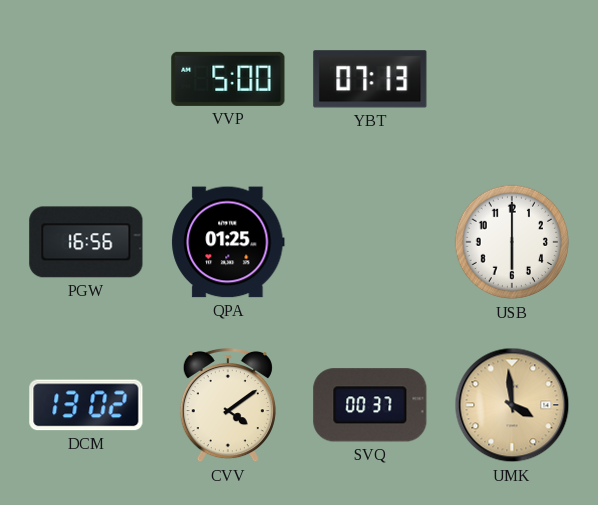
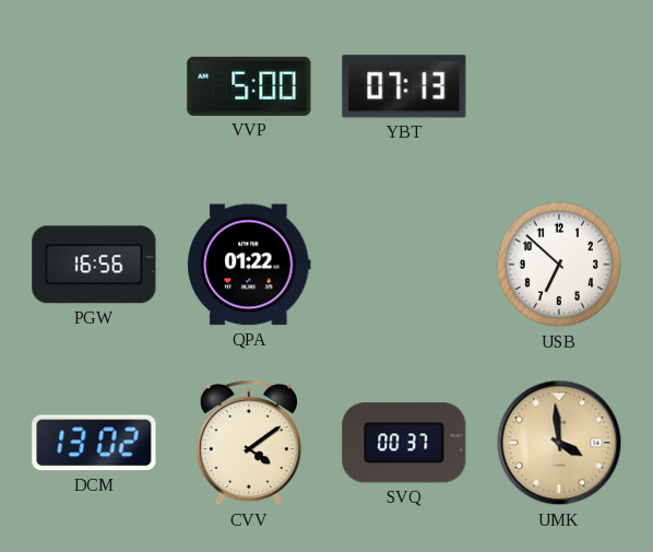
QPA: 01:25 -> 01:22
USB: 6:00 -> 6:52
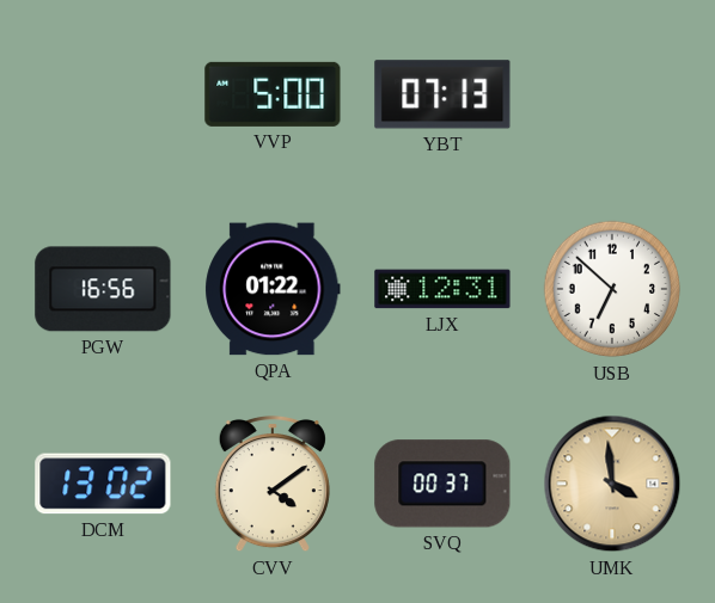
LJX: none -> 12:31
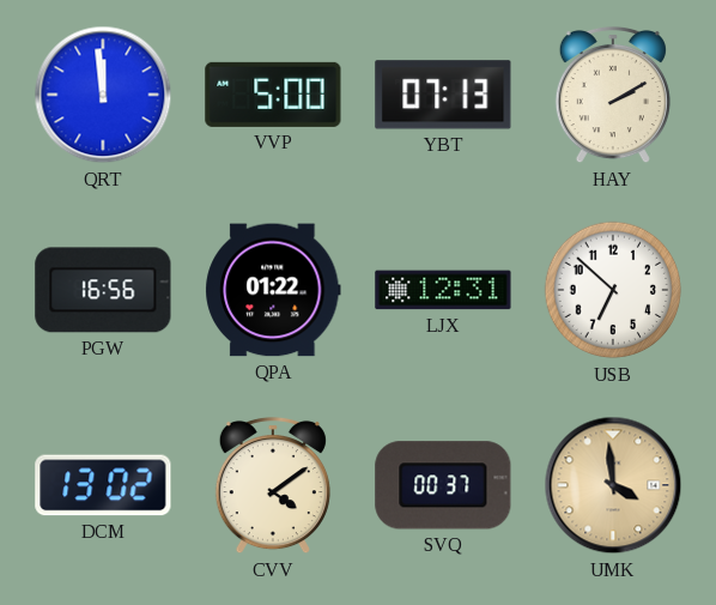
QRT: none -> 11:59
HAY: none -> 2:10
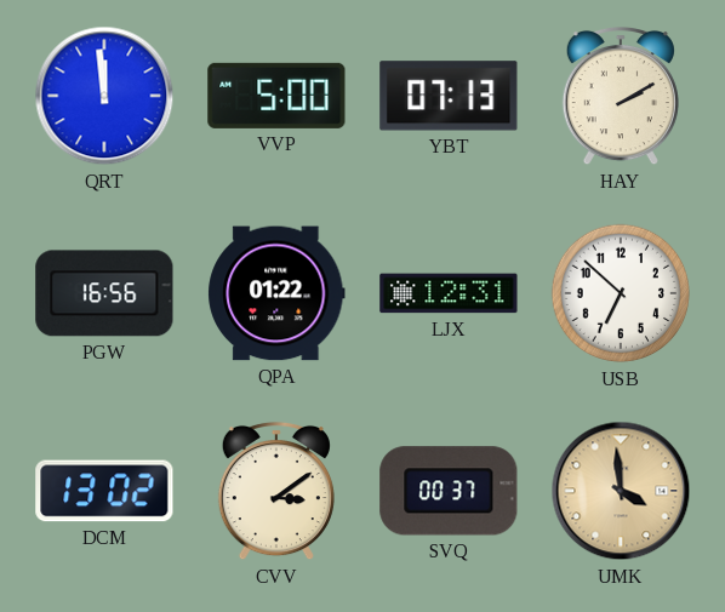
CVV: 4:09 -> 3:09
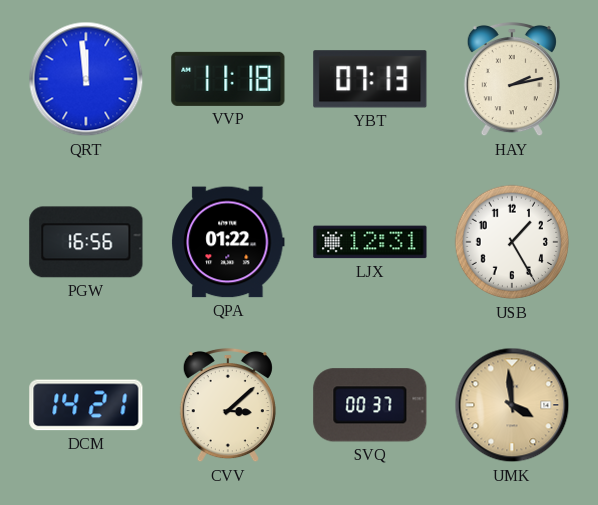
VVP: 5:00 -> 11:18
HAY: 2:10 -> 2:13
USB: 6:52 -> 1:25
DCM: 13:02 -> 14:21
CVV: 3:09 -> 3:08
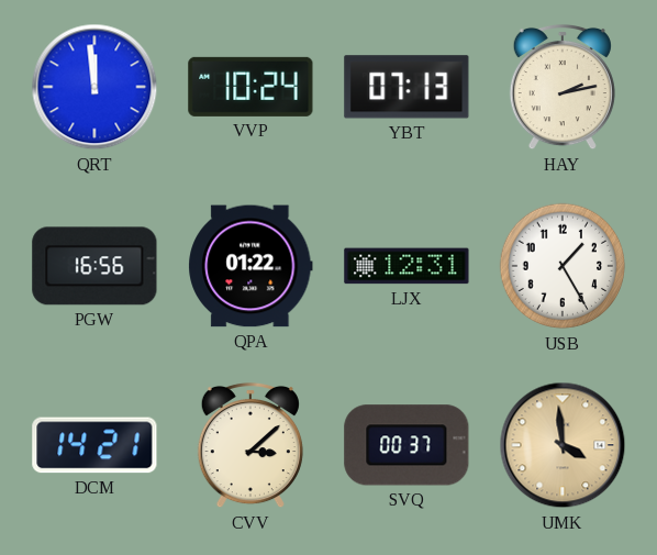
VVP: 11:18 -> 10:24
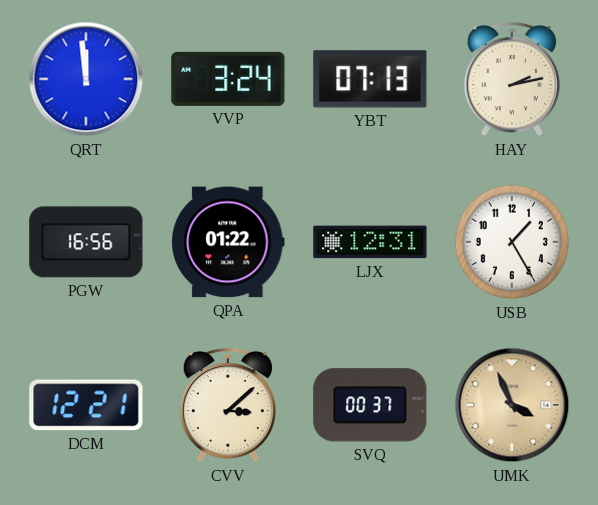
VVP: 10:24 -> 3:24
DCM: 14:21 -> 12:21
UMK: 3:59 -> 3:56
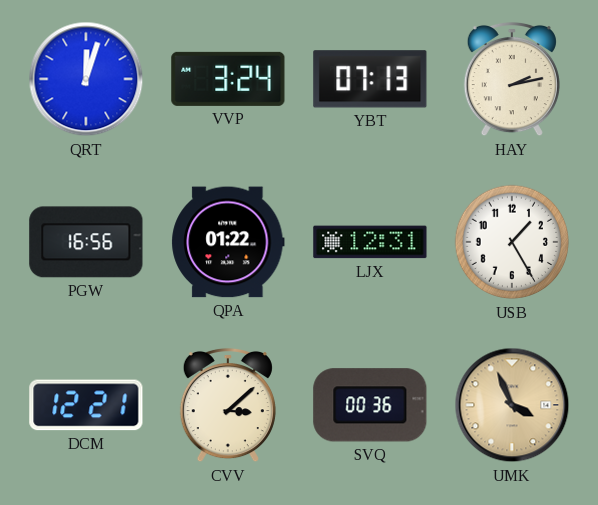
QRT: 11:59 -> 12:03
SVQ: 00:37 -> 00:36
